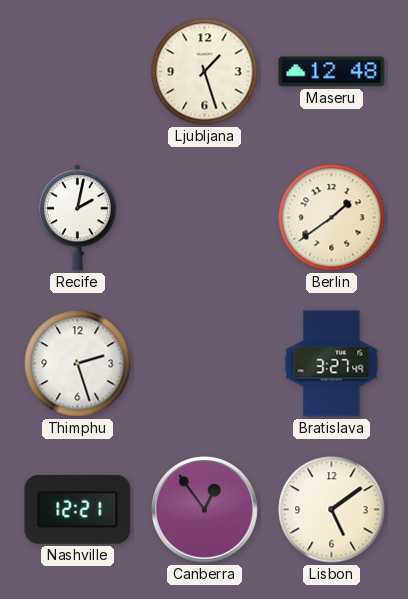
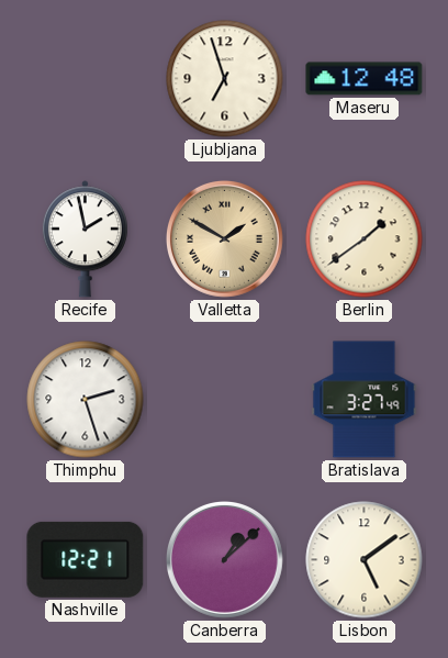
Ljubljana: 1:27 -> 6:57
Recife: 2:02 -> 1:58
Valletta: none -> 1:50
Canberra: 12:54 -> 1:08
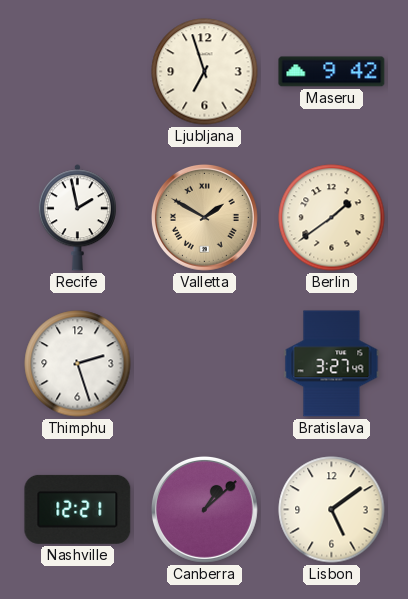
Maseru: 12:48 -> 9:42
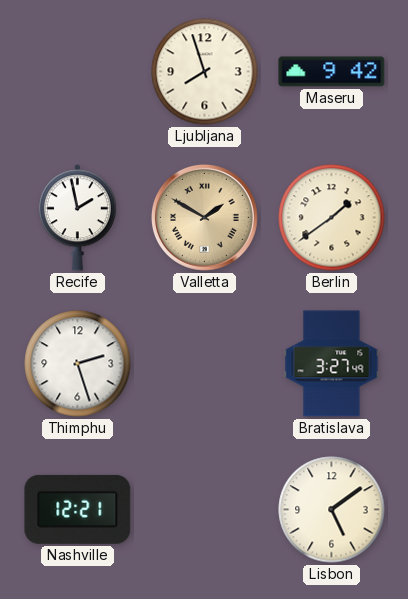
Ljubljana: 6:57 -> 7:57
Canberra: 1:08 -> none
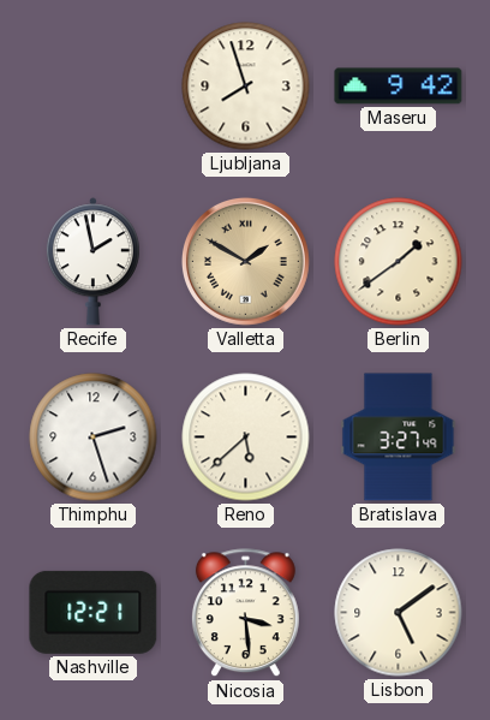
Reno: none -> 5:38
Nicosia: none -> 3:29
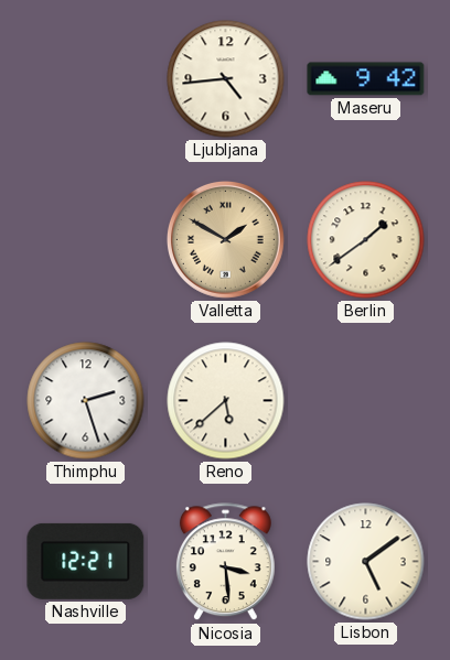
Ljubljana: 7:57 -> 4:44
Recife: 1:58 -> none
Bratislava: 3:27 -> none
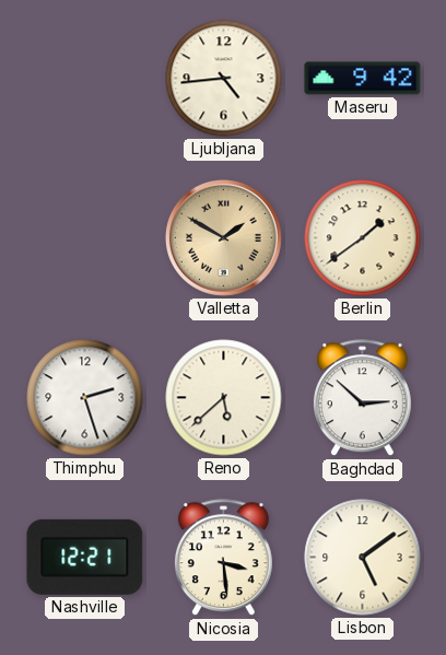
Baghdad: none -> 2:52
